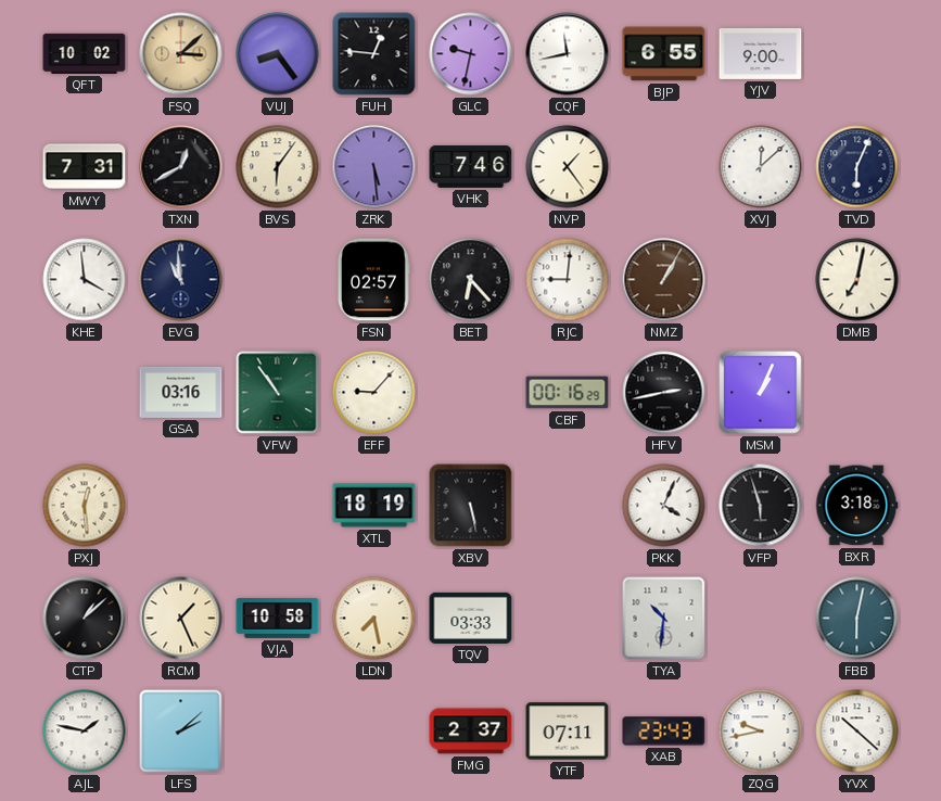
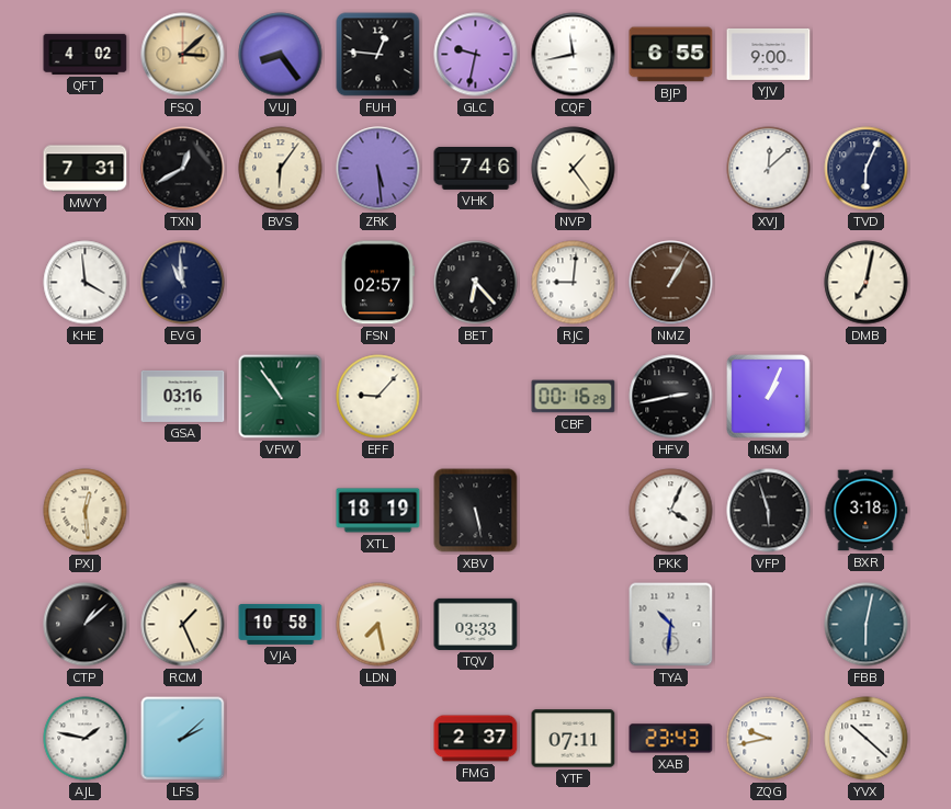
QFT: 10:02 -> 4:02
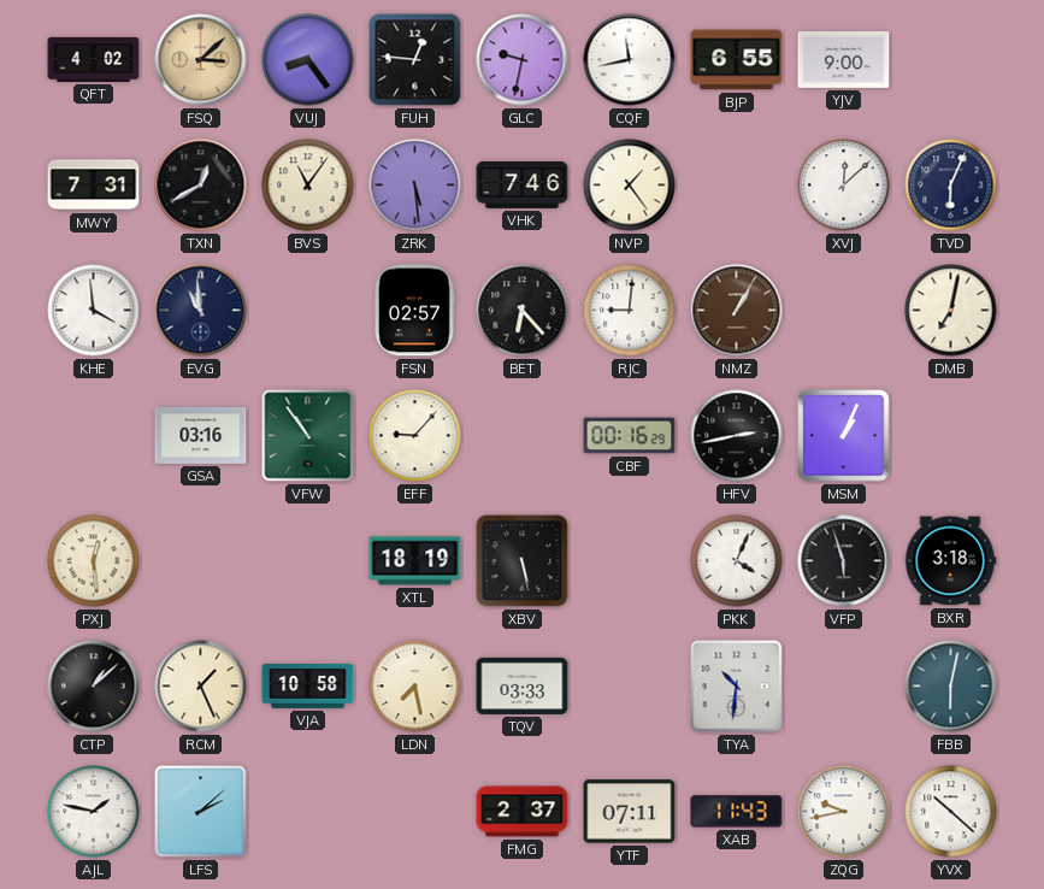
BVS: 6:06 -> 11:06
XAB: 23:43 -> 11:43
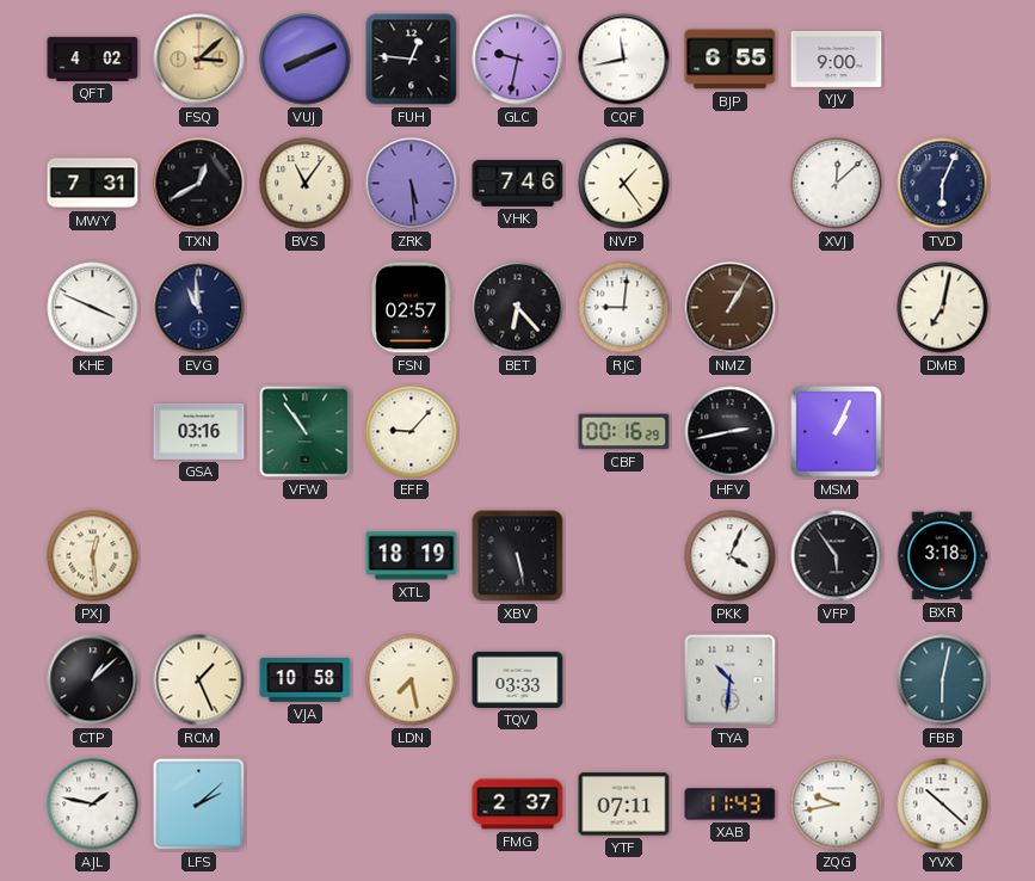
VUJ: 8:24 -> 8:11
KHE: 3:59 -> 3:49
VFP: 5:57 -> 5:54
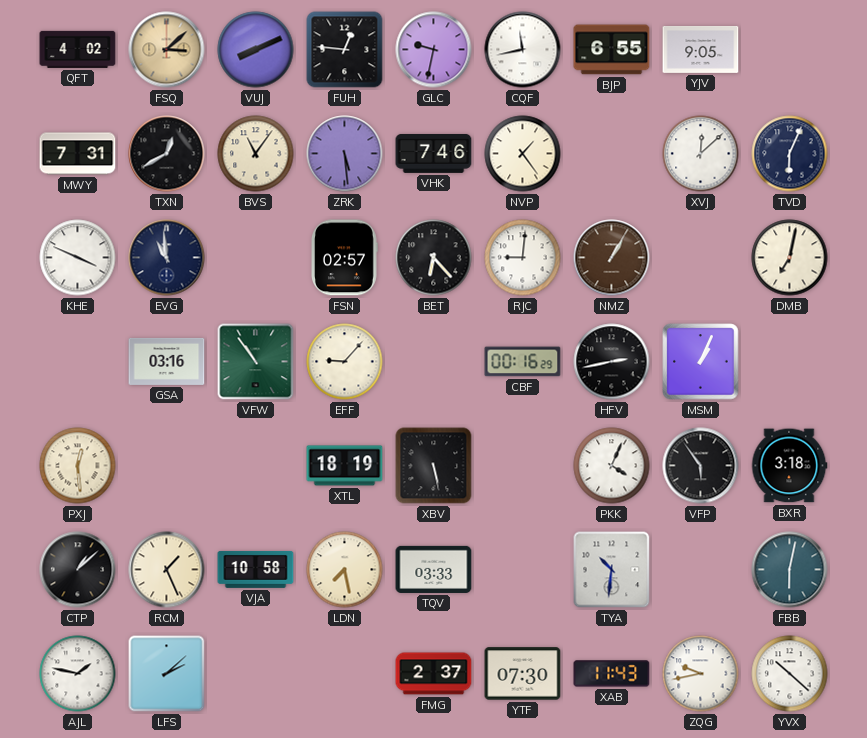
YJV: 9:00 -> 9:05
YTF: 07:11 -> 07:30
